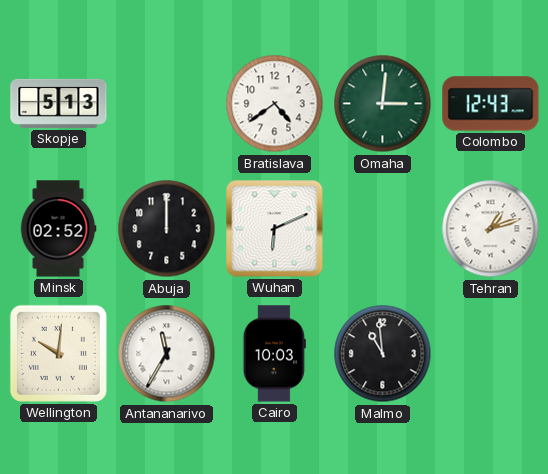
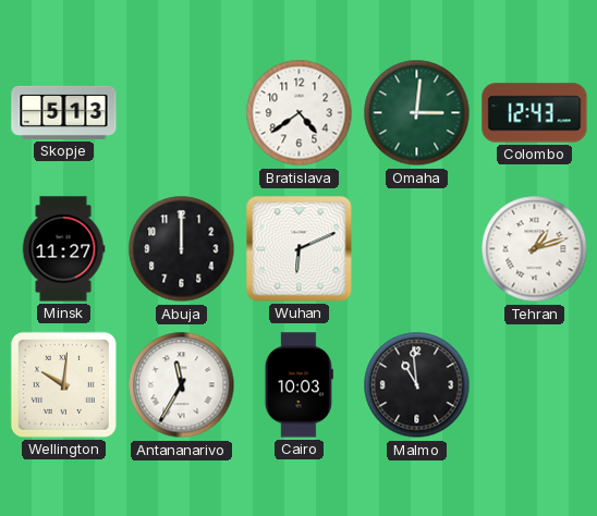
Minsk: 02:52 -> 11:27
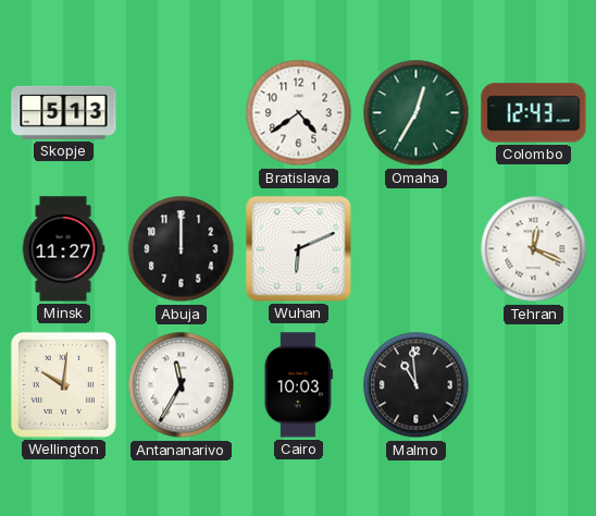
Omaha: 3:01 -> 12:35
Tehran: 1:12 -> 12:19
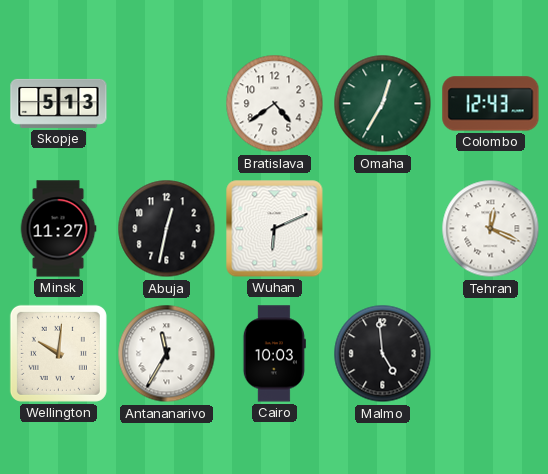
Abuja: 12:00 -> 12:32
Malmo: 10:59 -> 4:59
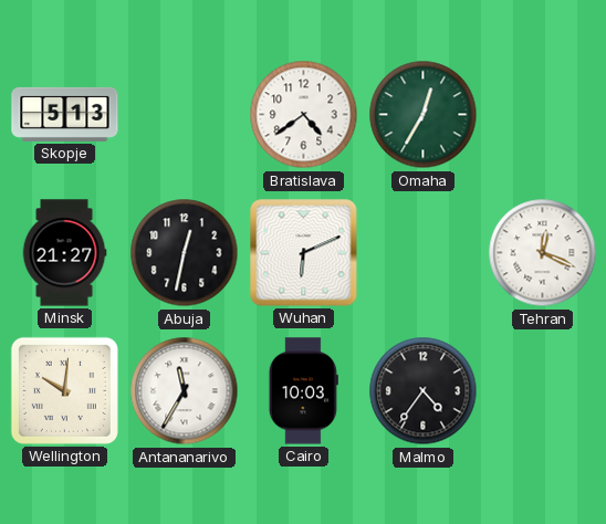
Colombo: 12:43 -> none
Minsk: 11:27 -> 21:27
Malmo: 4:59 -> 4:36
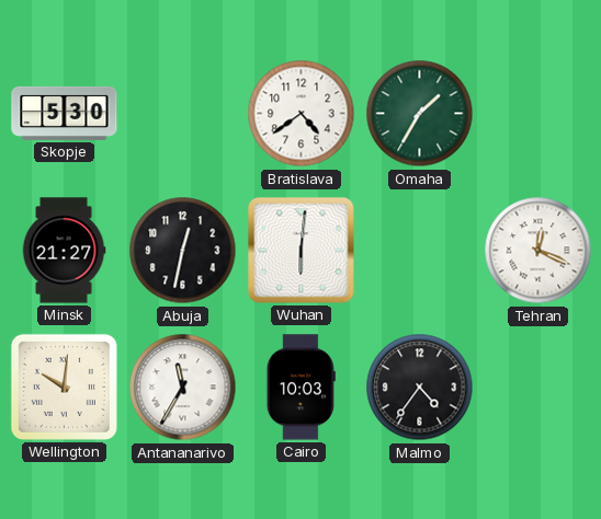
Skopje: 5:13 -> 5:30
Omaha: 12:35 -> 1:35
Wuhan: 6:11 -> 6:01
